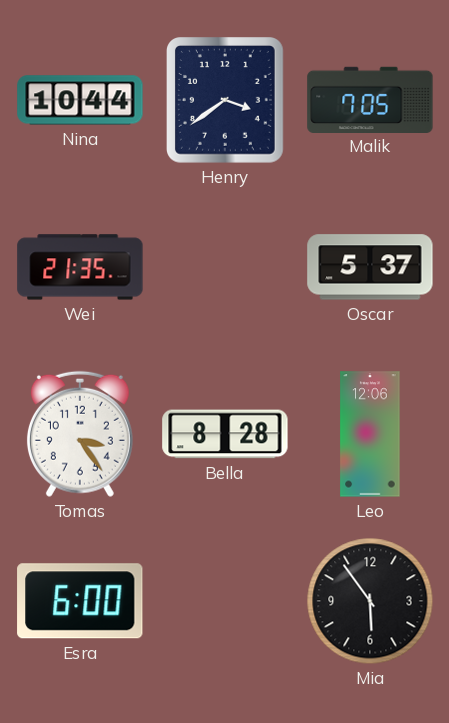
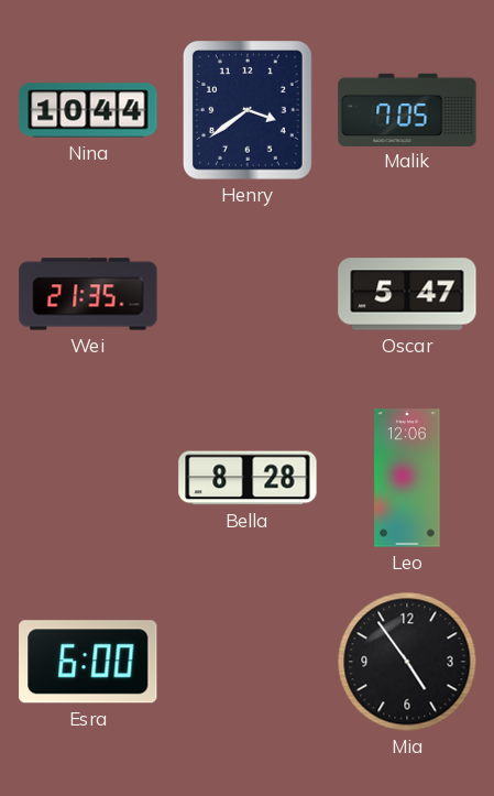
Oscar: 5:37 -> 5:47
Tomas: 3:24 -> none
Mia: 5:54 -> 4:54
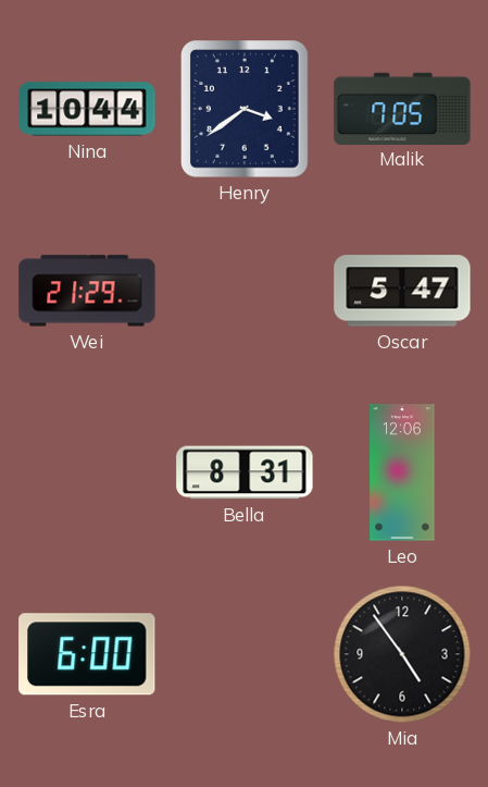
Wei: 21:35 -> 21:29
Bella: 8:28 -> 8:31
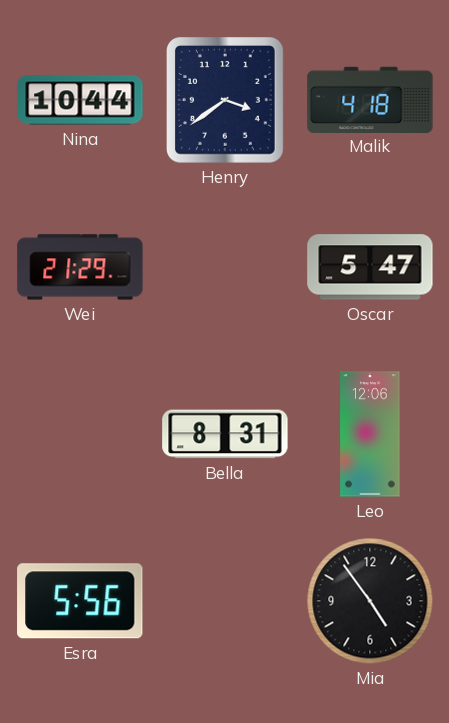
Malik: 7:05 -> 4:18
Esra: 6:00 -> 5:56
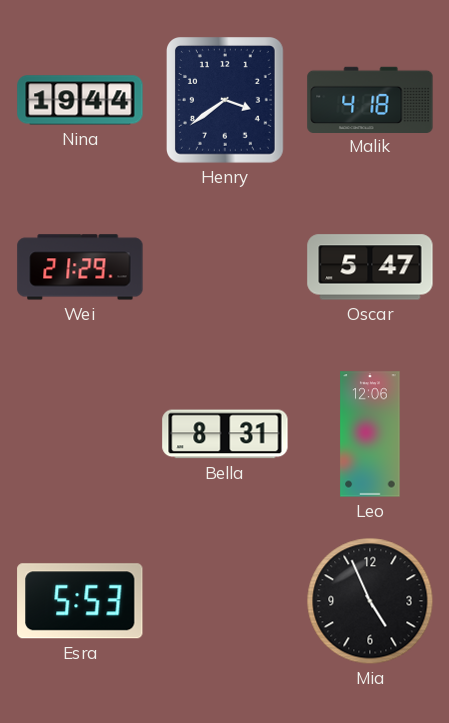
Nina: 10:44 -> 19:44
Esra: 5:56 -> 5:53
Mia: 4:54 -> 4:56
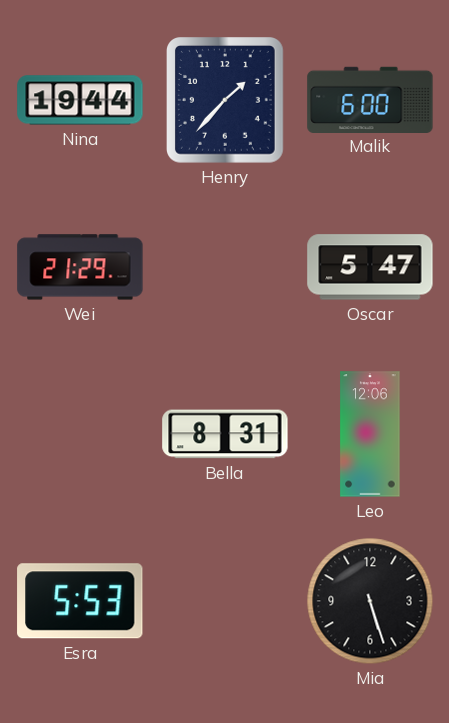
Henry: 3:39 -> 1:37
Malik: 4:18 -> 6:00
Mia: 4:56 -> 5:27
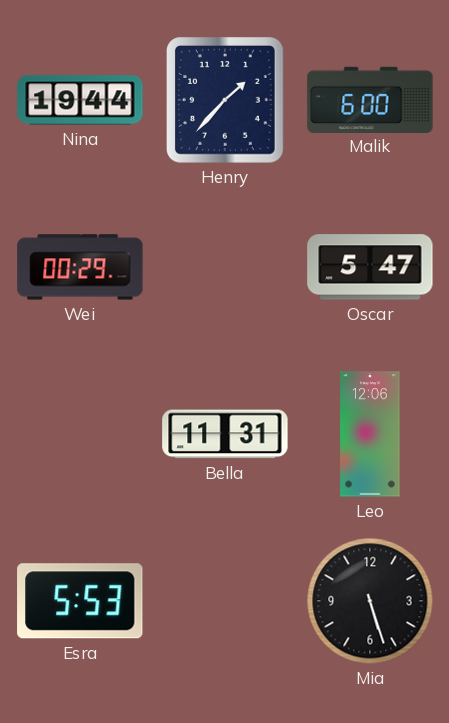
Wei: 21:29 -> 00:29
Bella: 8:31 -> 11:31
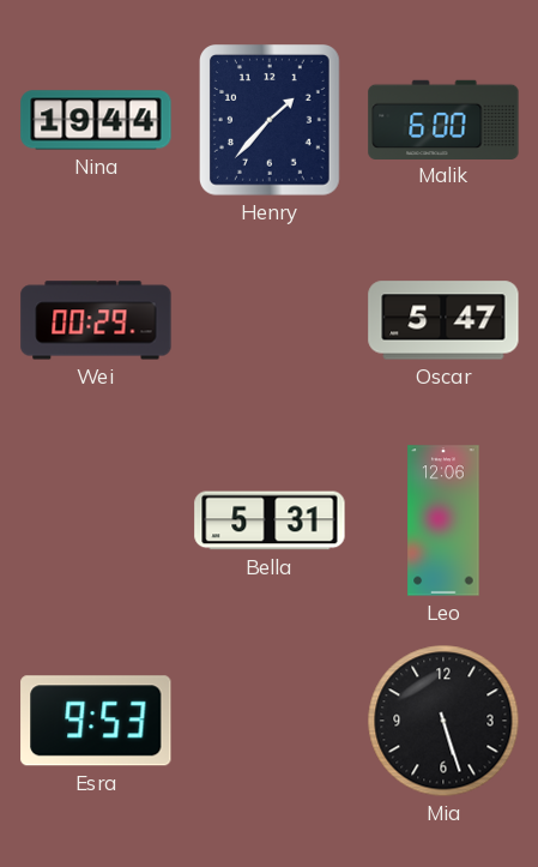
Bella: 11:31 -> 5:31
Esra: 5:53 -> 9:53
